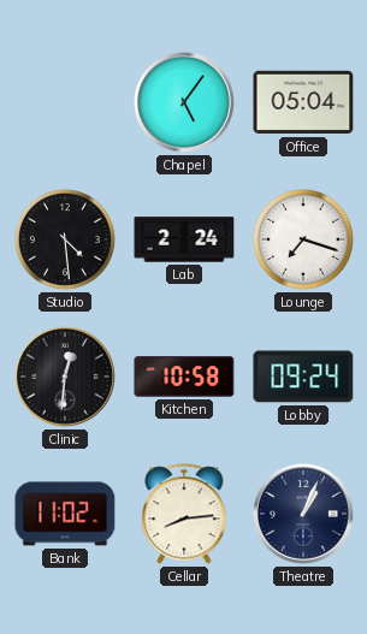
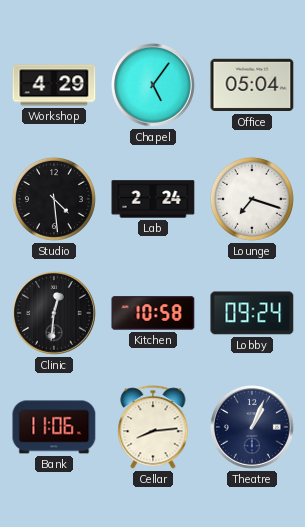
Workshop: none -> 4:29
Bank: 11:02 -> 11:06
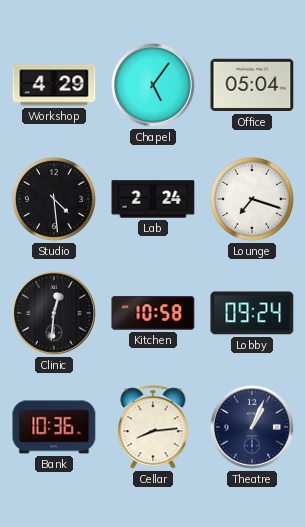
Bank: 11:06 -> 10:36
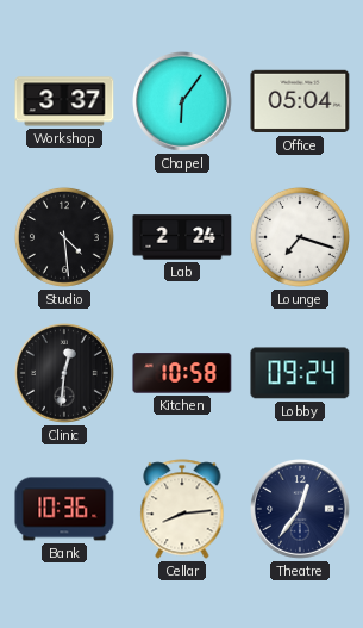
Workshop: 4:29 -> 3:37
Chapel: 5:06 -> 6:06
Theatre: 1:04 -> 12:36
